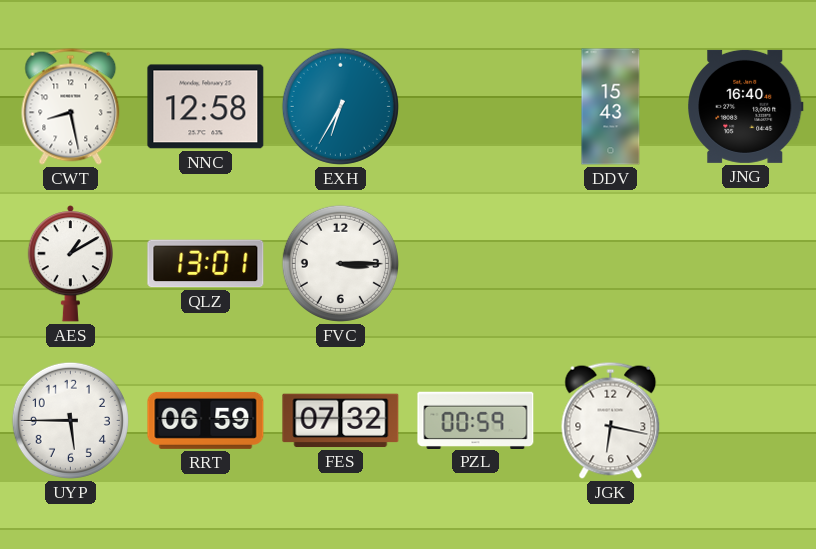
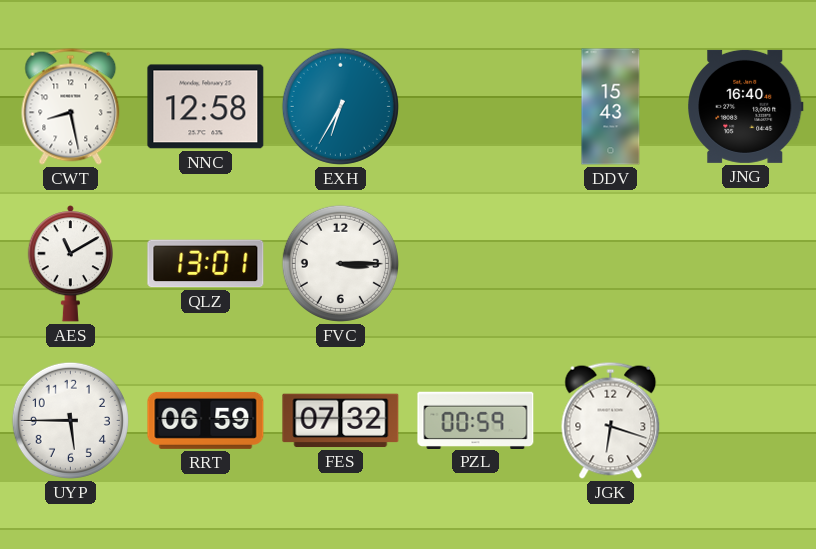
AES: 1:10 -> 11:10
JGK: 6:17 -> 6:18
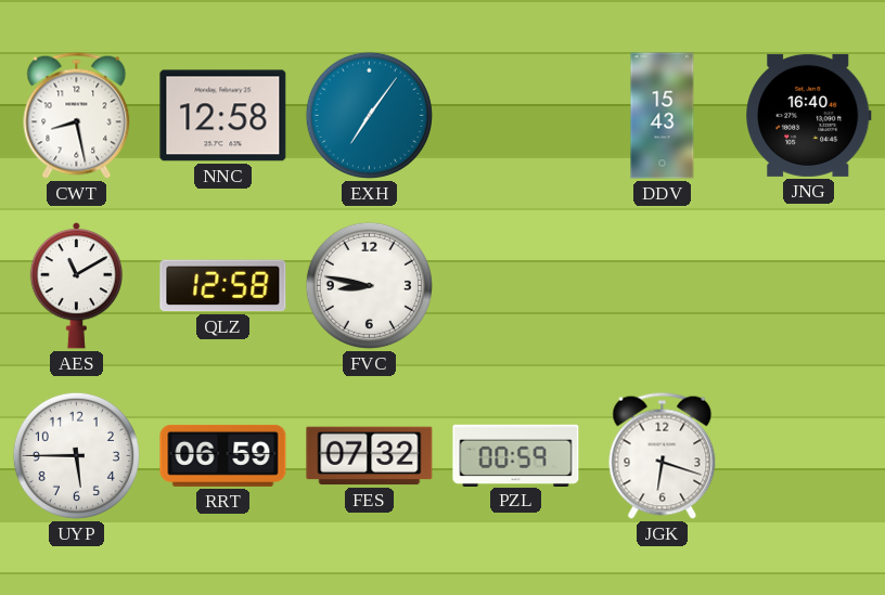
EXH: 6:35 -> 7:06
QLZ: 13:01 -> 12:58
FVC: 3:15 -> 8:47
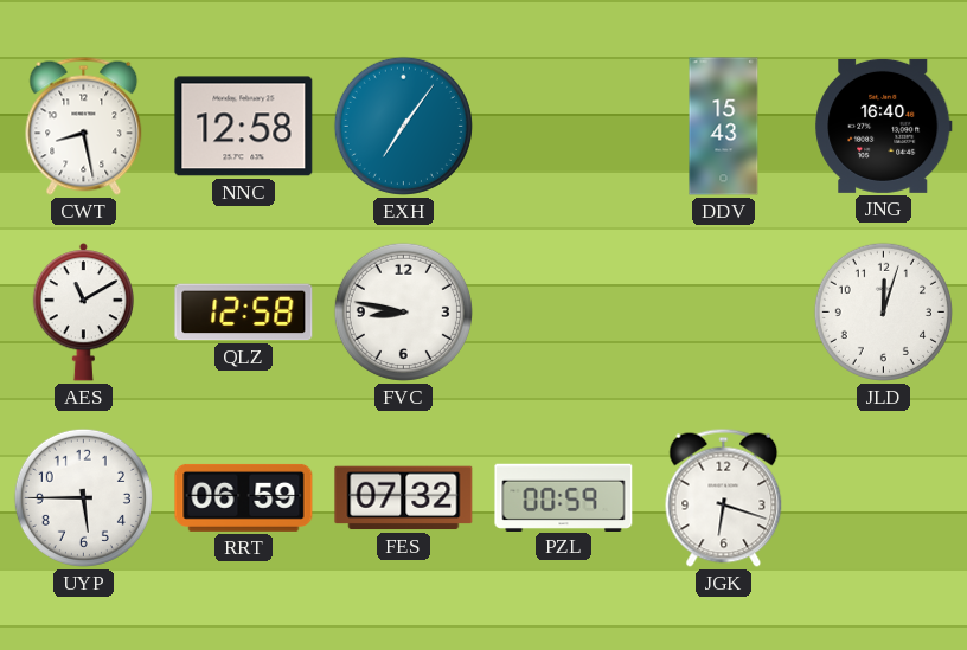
JLD: none -> 12:03
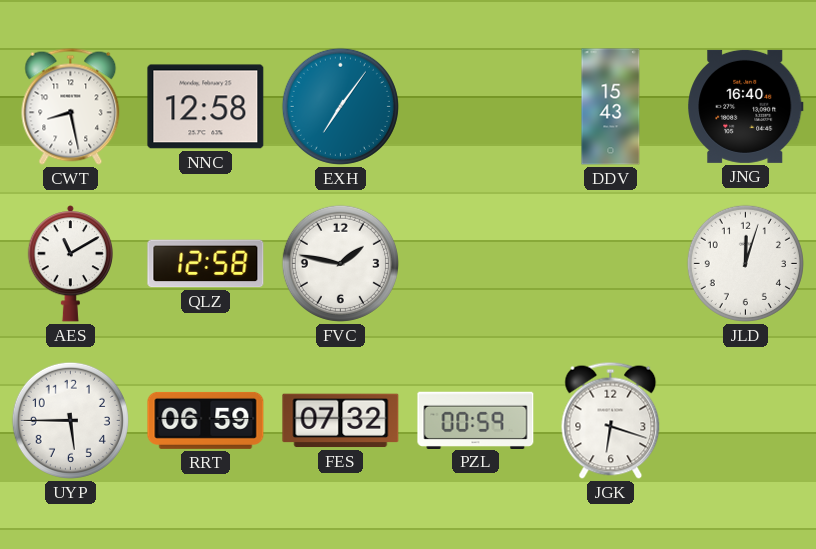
FVC: 8:47 -> 1:47
